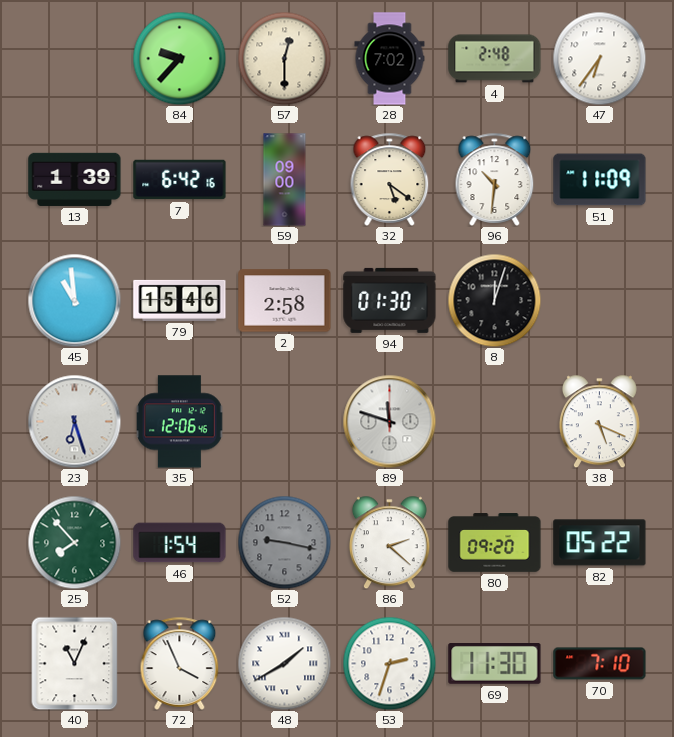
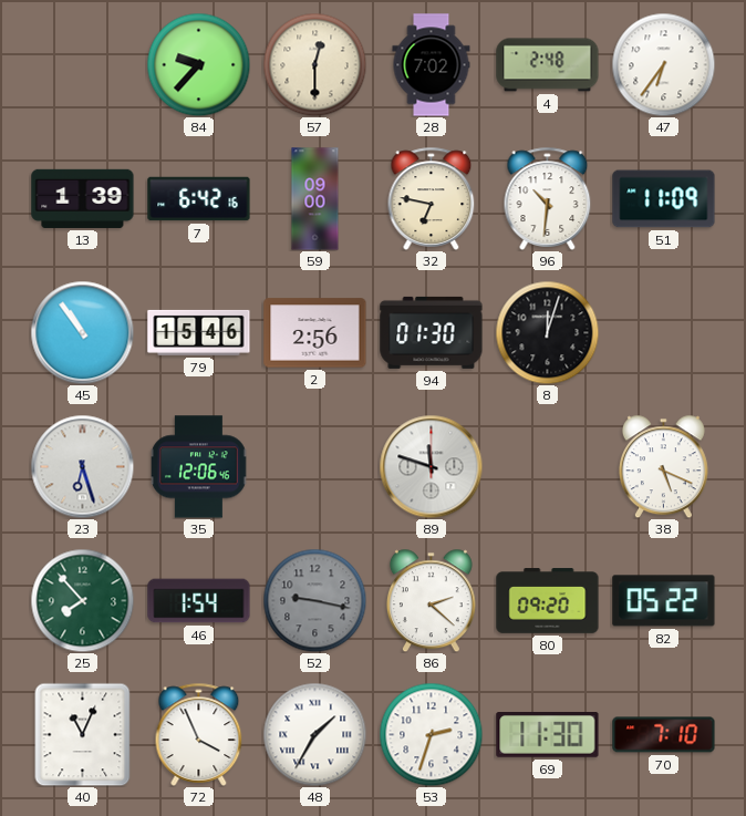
32: 5:21 -> 6:47
45: 10:59 -> 10:54
2: 2:58 -> 2:56
48: 1:40 -> 1:35
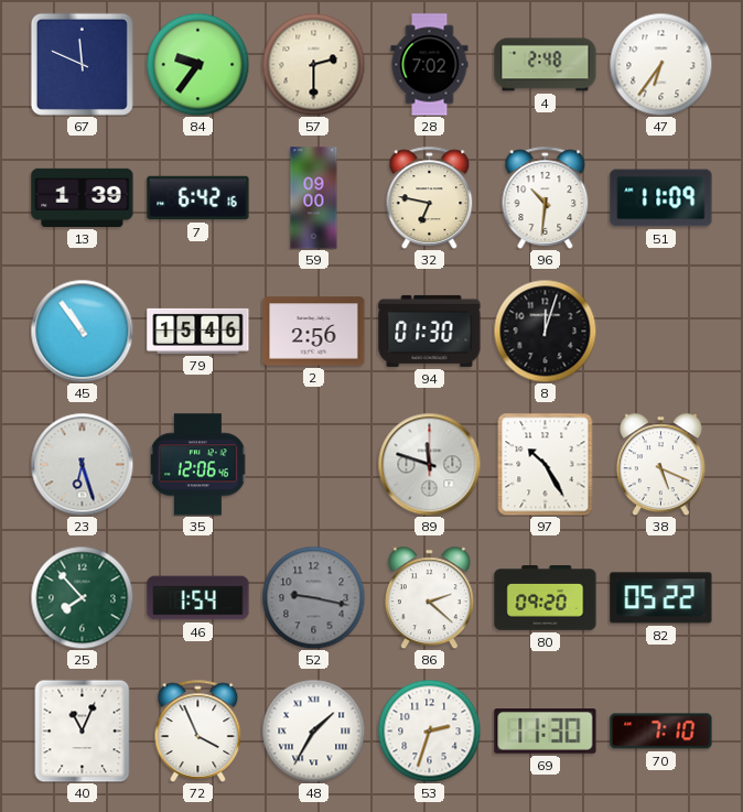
67: none -> 11:49
84: 9:37 -> 9:36
57: 12:30 -> 2:30
97: none -> 10:25
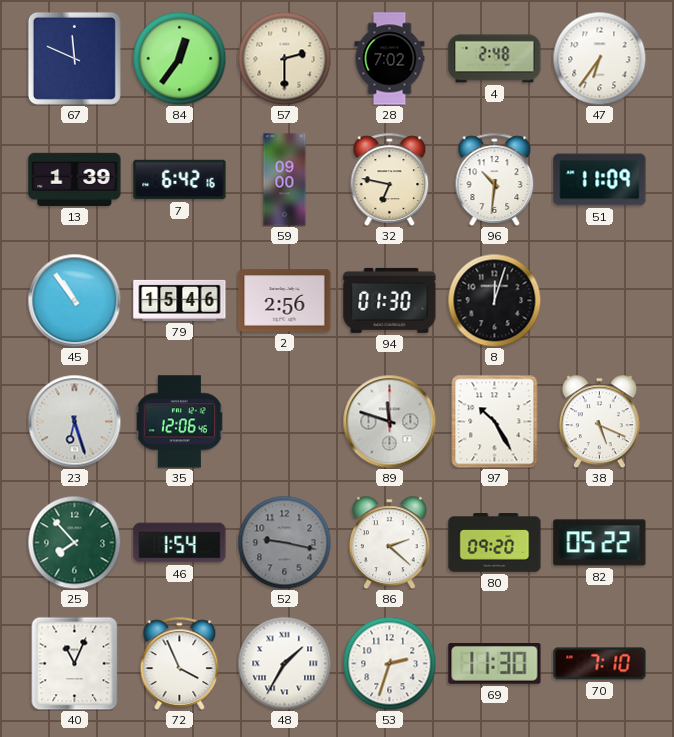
84: 9:36 -> 12:36
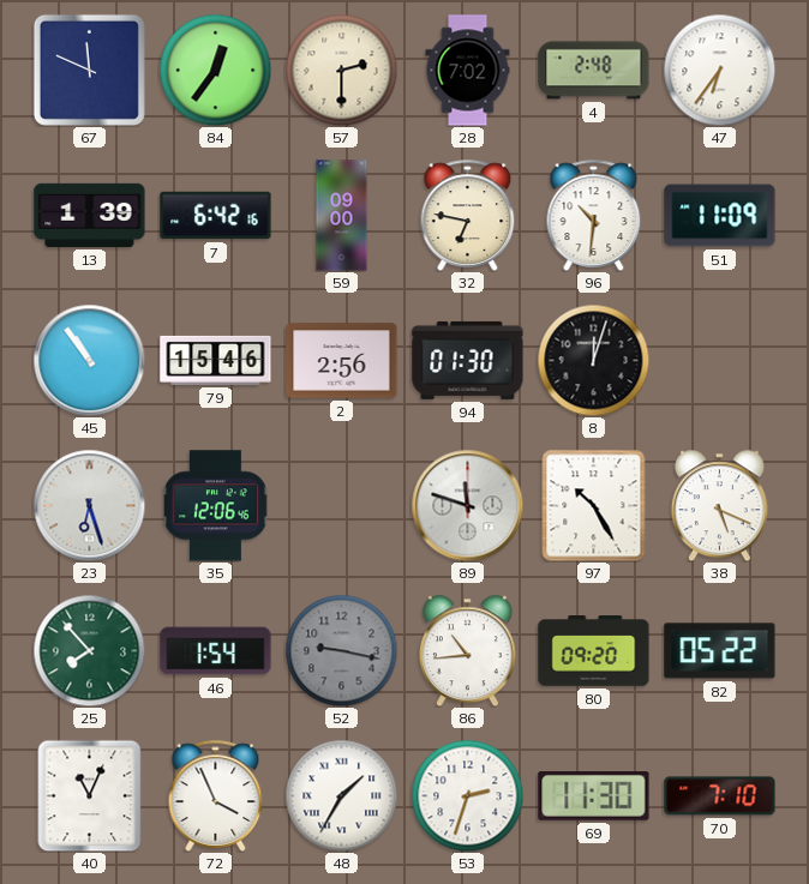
86: 2:22 -> 10:44
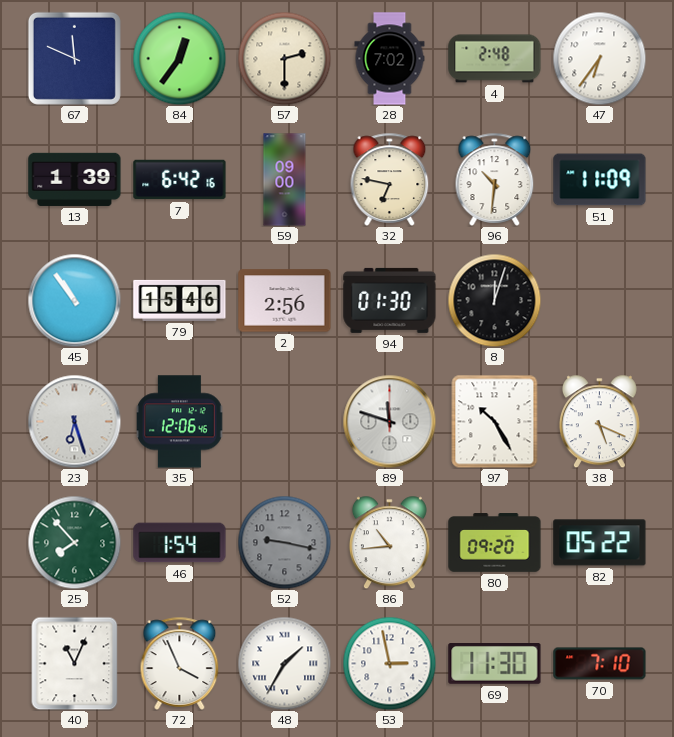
53: 2:33 -> 2:58
